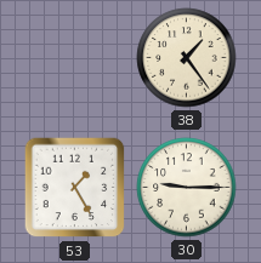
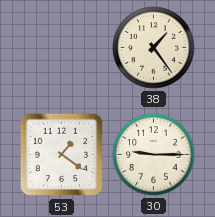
53: 1:25 -> 1:21
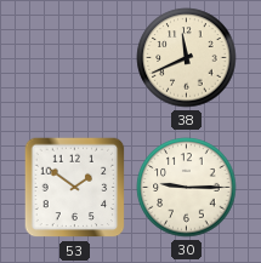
38: 1:24 -> 11:41
53: 1:21 -> 1:51
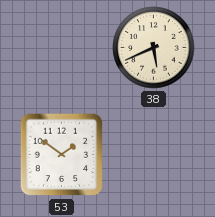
38: 11:41 -> 5:41
30: 9:15 -> none
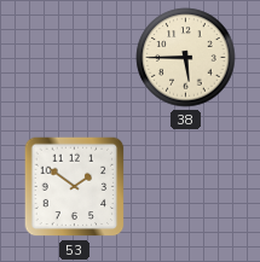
38: 5:41 -> 5:45
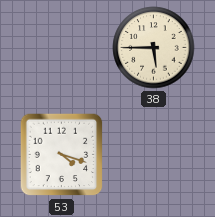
53: 1:51 -> 4:18
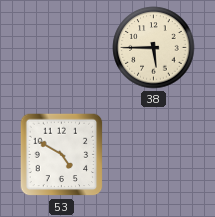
53: 4:18 -> 4:50
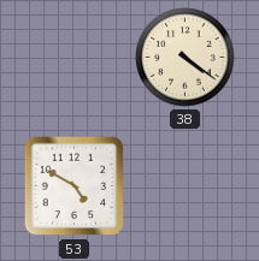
38: 5:45 -> 4:21
